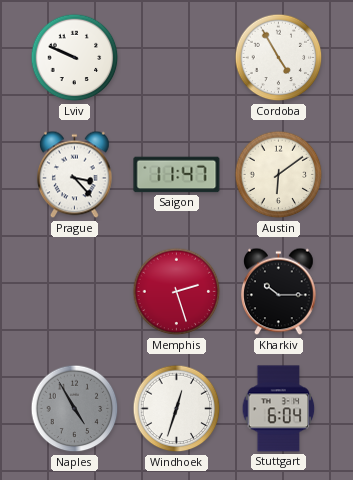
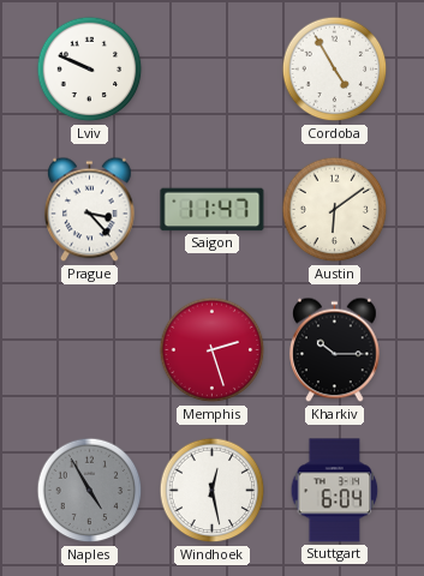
Windhoek: 12:33 -> 12:28
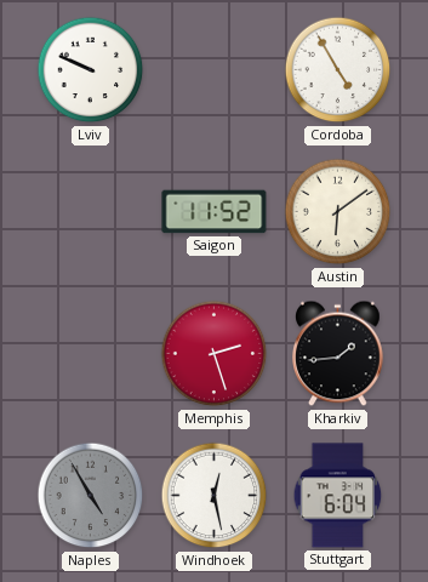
Prague: 3:23 -> none
Saigon: 11:47 -> 11:52
Kharkiv: 10:15 -> 1:44
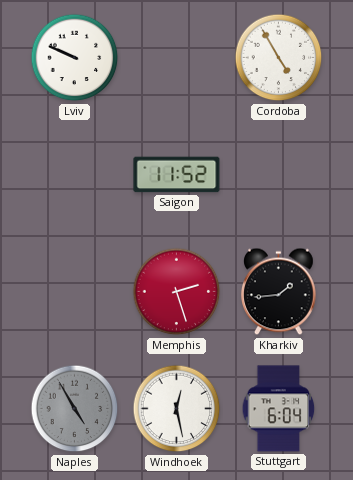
Austin: 6:09 -> none
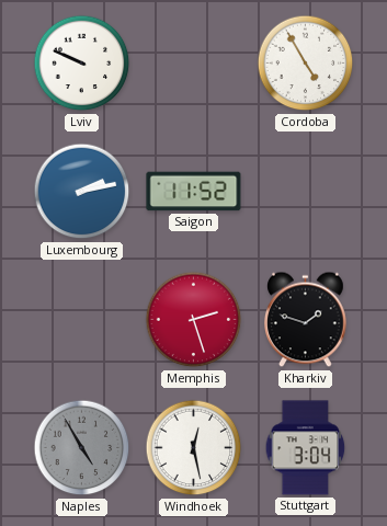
Luxembourg: none -> 2:13
Kharkiv: 1:44 -> 1:48
Stuttgart: 6:04 -> 3:04
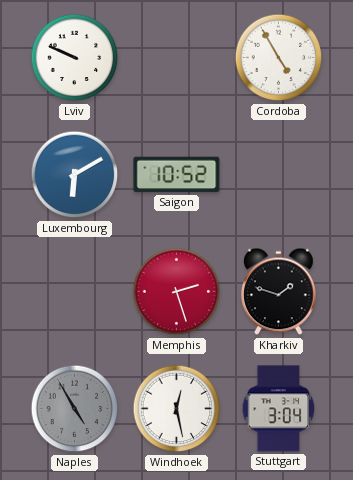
Luxembourg: 2:13 -> 6:10
Saigon: 11:52 -> 10:52
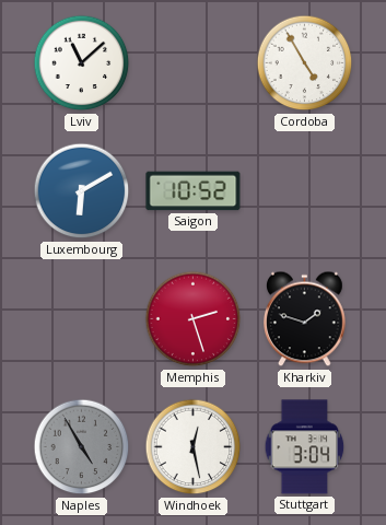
Lviv: 9:49 -> 11:08
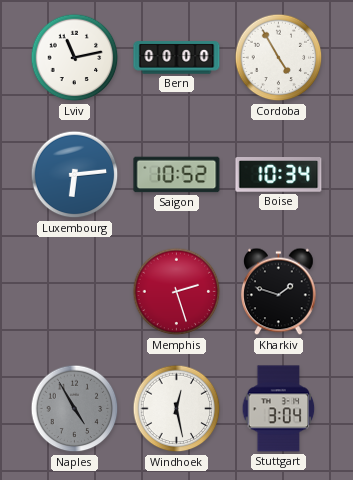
Lviv: 11:08 -> 11:13
Bern: none -> 00:00
Luxembourg: 6:10 -> 6:14
Boise: none -> 10:34
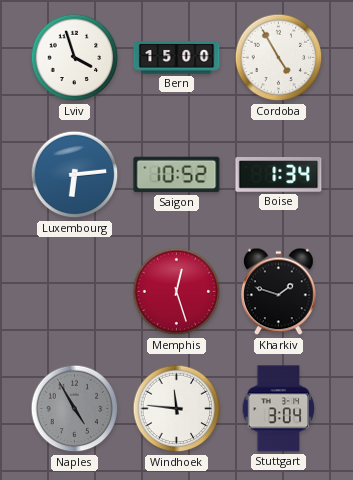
Lviv: 11:13 -> 3:57
Bern: 00:00 -> 15:00
Boise: 10:34 -> 1:34
Memphis: 2:27 -> 12:27
Windhoek: 12:28 -> 11:46
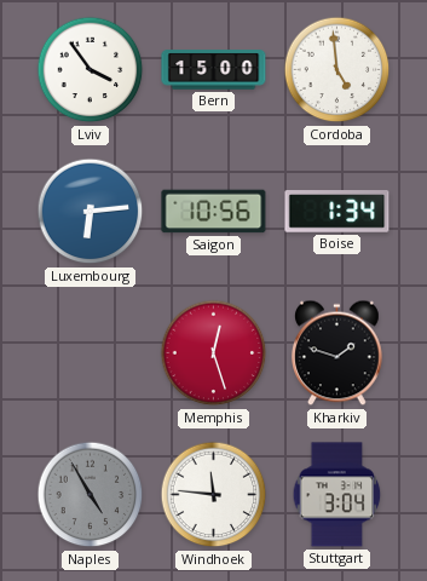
Lviv: 3:57 -> 3:54
Cordoba: 4:55 -> 4:59
Saigon: 10:52 -> 10:56
